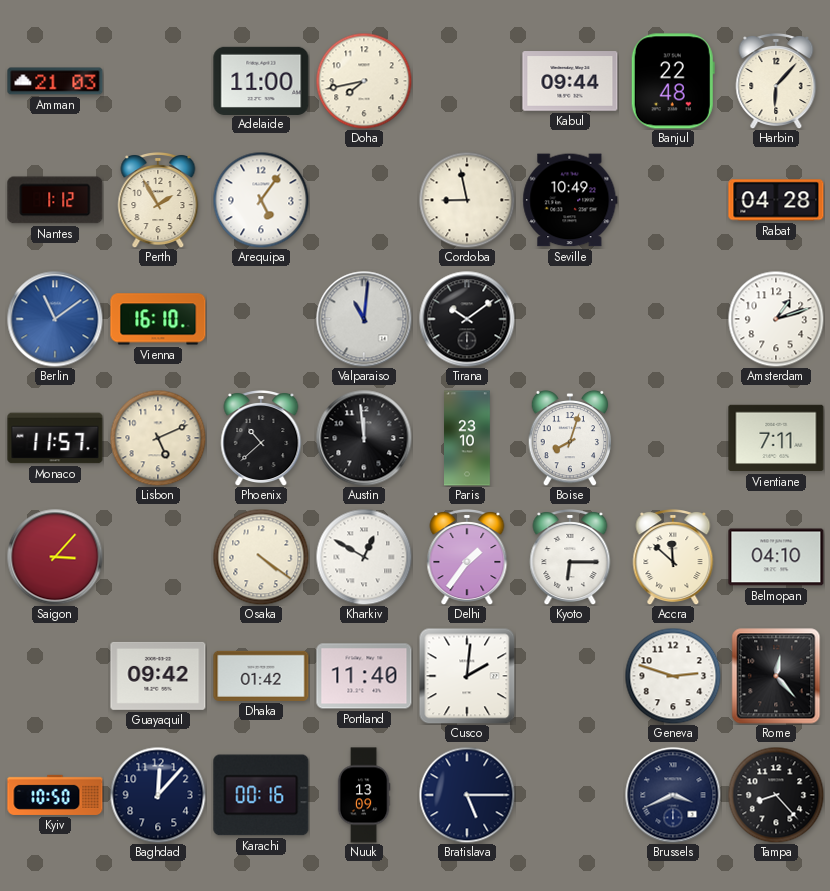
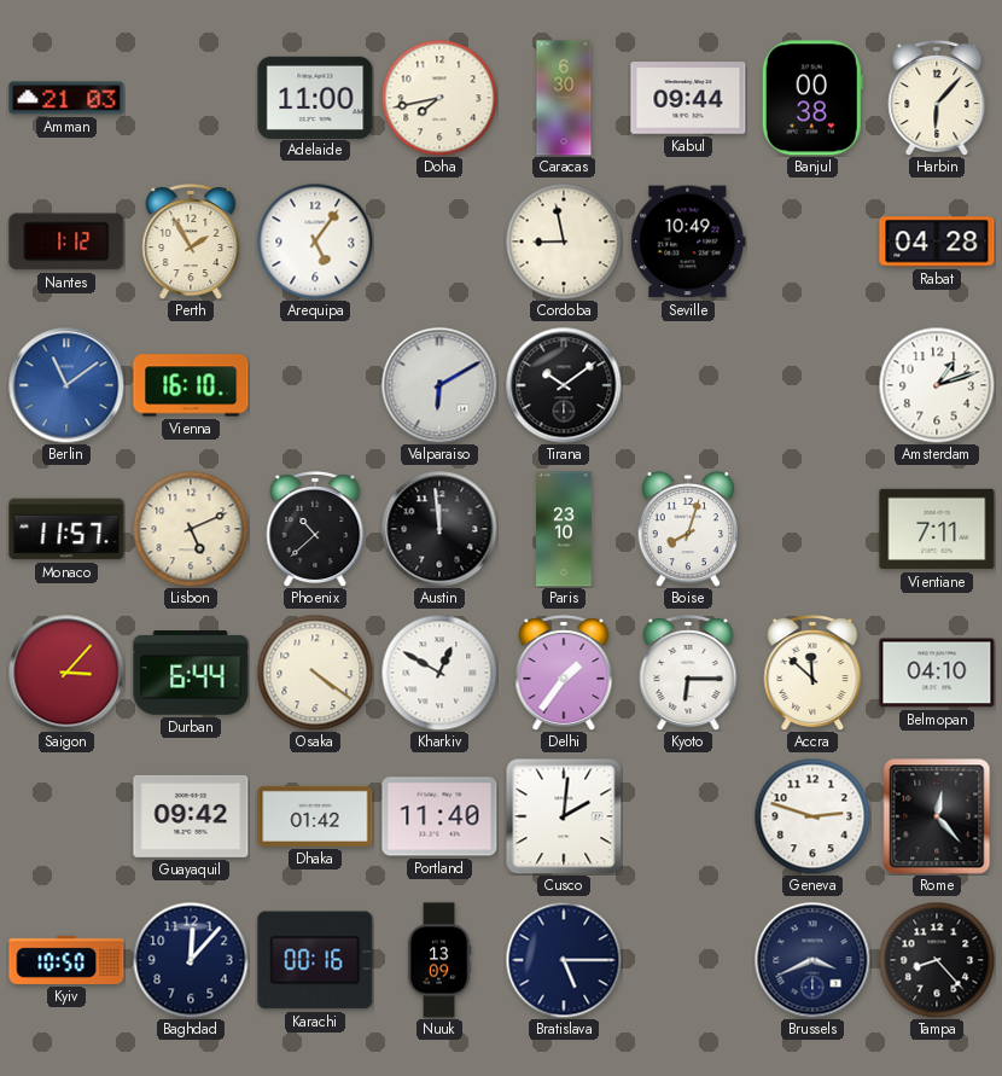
Caracas: none -> 6:30
Banjul: 22:48 -> 00:38
Valparaiso: 11:01 -> 6:10
Durban: none -> 6:44
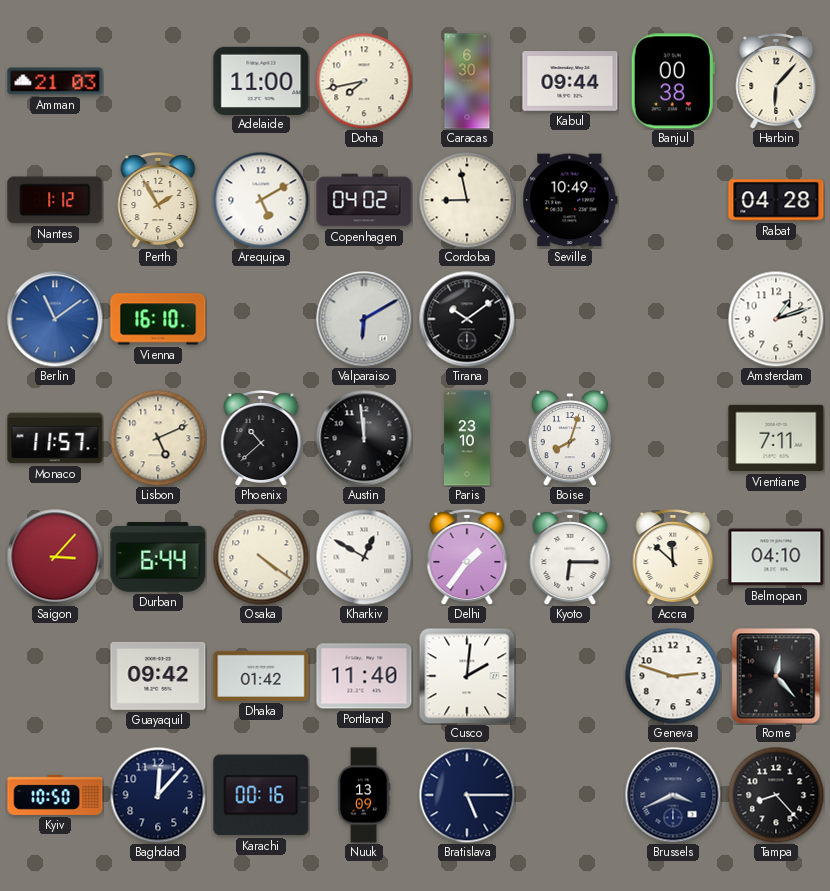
Arequipa: 5:06 -> 5:10
Copenhagen: none -> 04:02
